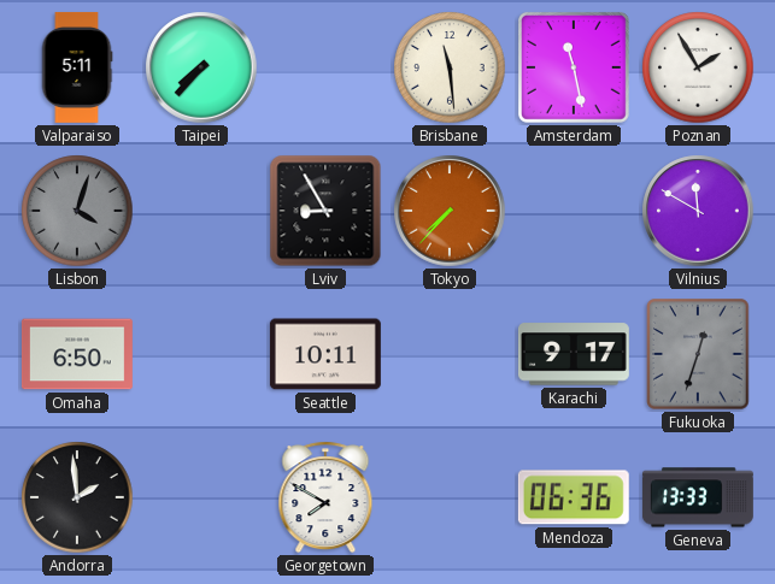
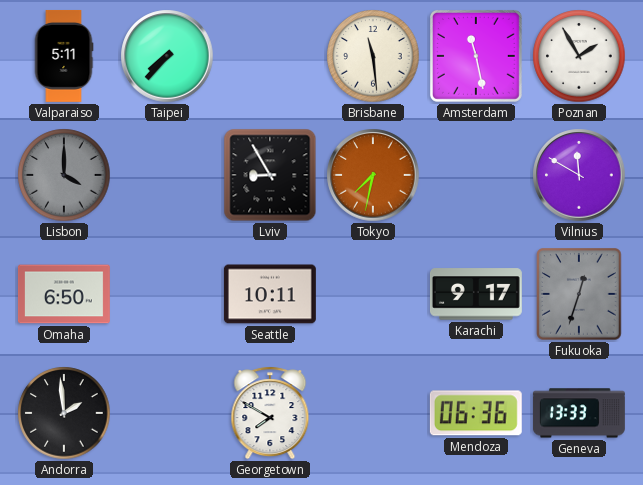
Lisbon: 4:03 -> 4:00
Tokyo: 7:37 -> 7:32
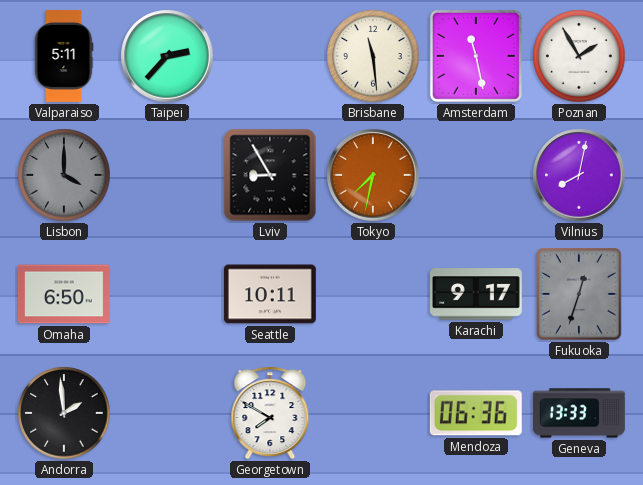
Taipei: 7:37 -> 2:37
Vilnius: 11:50 -> 8:02
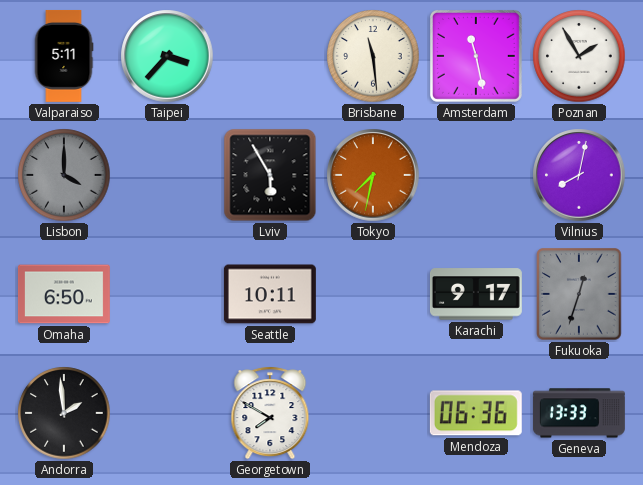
Taipei: 2:37 -> 3:37
Lviv: 8:55 -> 5:55
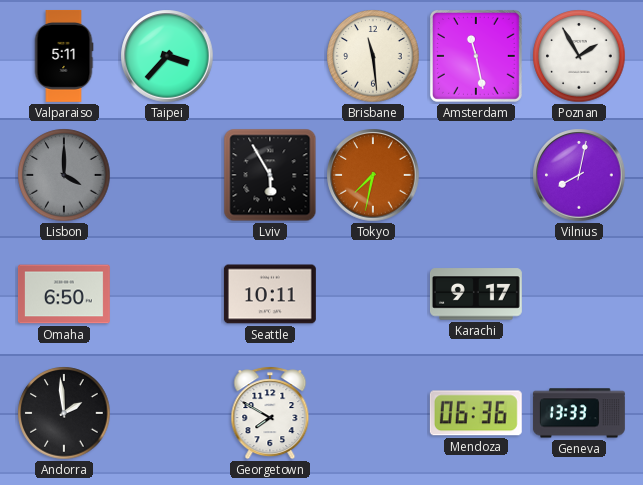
Fukuoka: 12:33 -> none
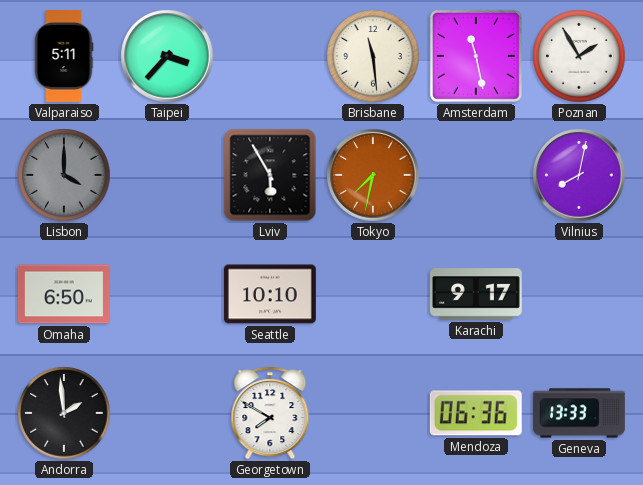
Seattle: 10:11 -> 10:10
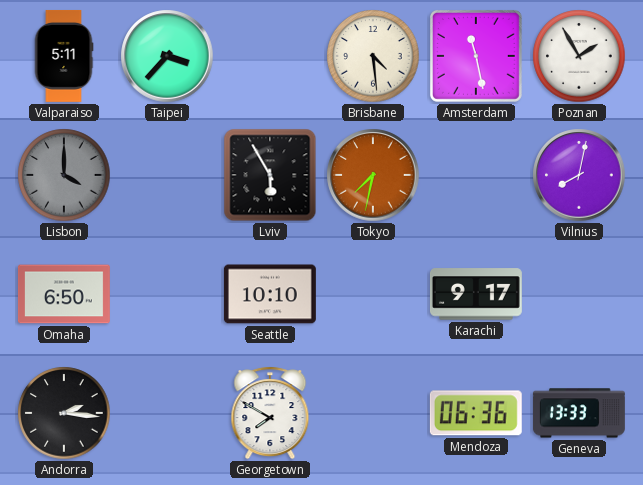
Brisbane: 11:29 -> 4:29
Andorra: 1:59 -> 2:16
